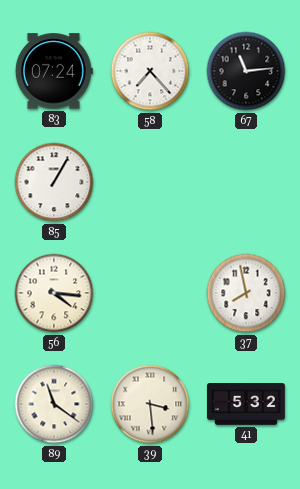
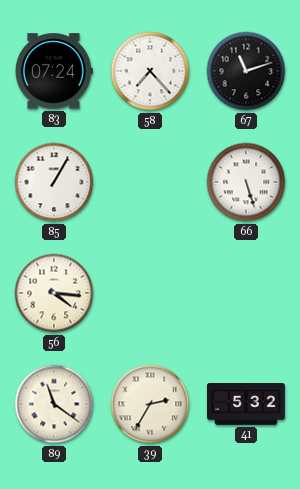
67: 11:14 -> 11:12
66: none -> 5:27
37: 7:58 -> none
39: 3:29 -> 2:35
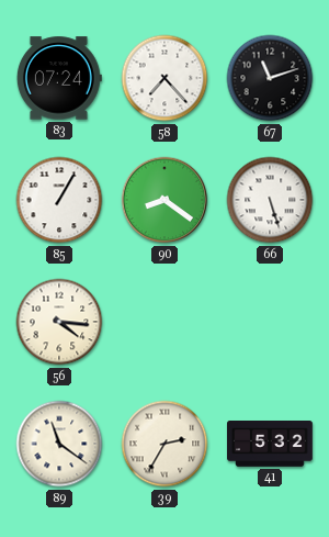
90: none -> 8:21
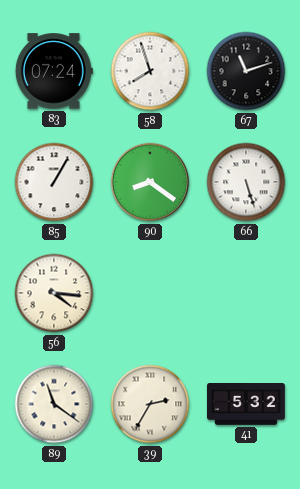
58: 7:23 -> 7:57
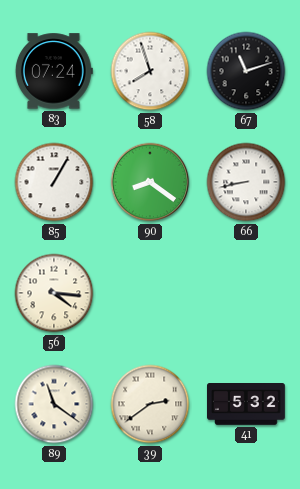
66: 5:27 -> 8:43
39: 2:35 -> 2:39
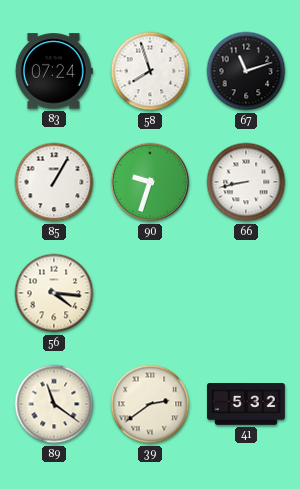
90: 8:21 -> 9:33
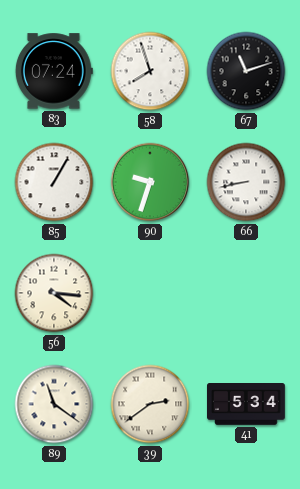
41: 5:32 -> 5:34
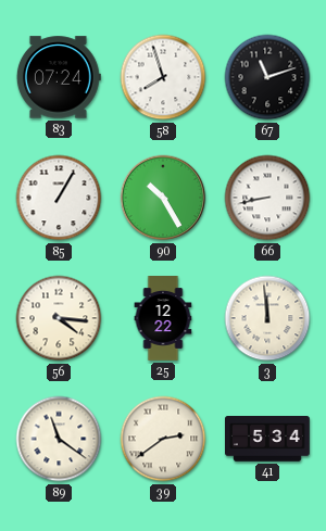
90: 9:33 -> 10:25
25: none -> 12:22
3: none -> 11:59
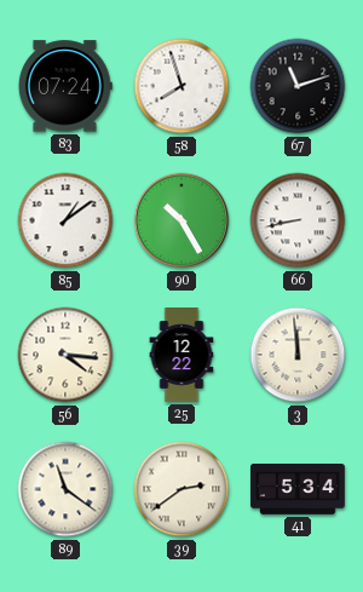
85: 1:05 -> 1:09
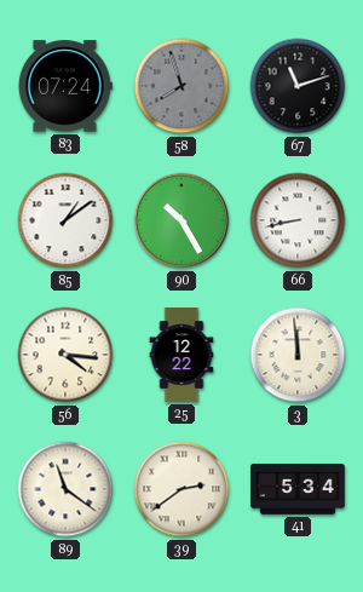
58 dial: white -> grey
